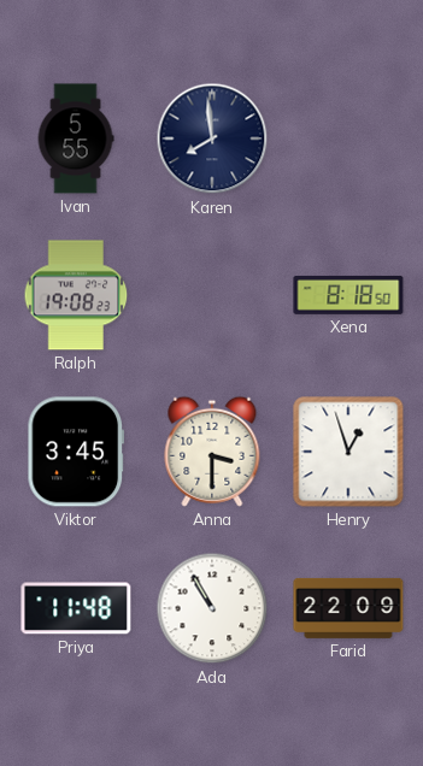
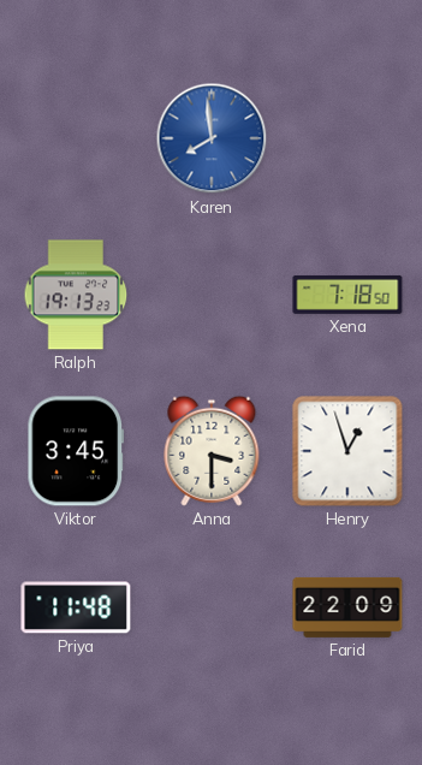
Ivan: 5:55 -> none
Karen dial: navy -> blue
Ralph: 19:08 -> 19:13
Xena: 8:18 -> 7:18
Ada: 10:55 -> none
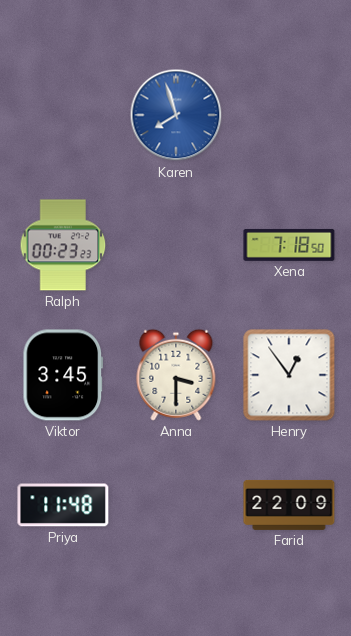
Karen: 7:59 -> 7:57
Ralph: 19:13 -> 00:23
Henry: 12:57 -> 12:54
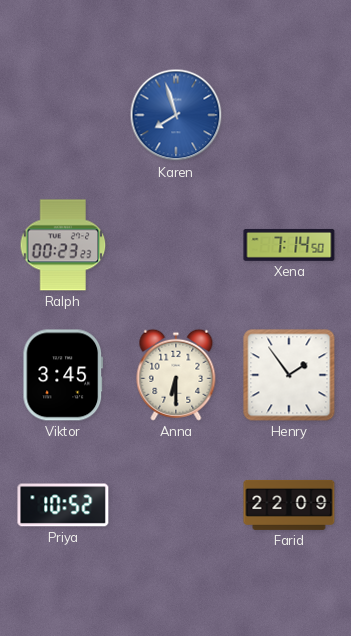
Xena: 7:18 -> 7:14
Anna: 3:30 -> 6:30
Henry: 12:54 -> 1:54
Priya: 11:48 -> 10:52
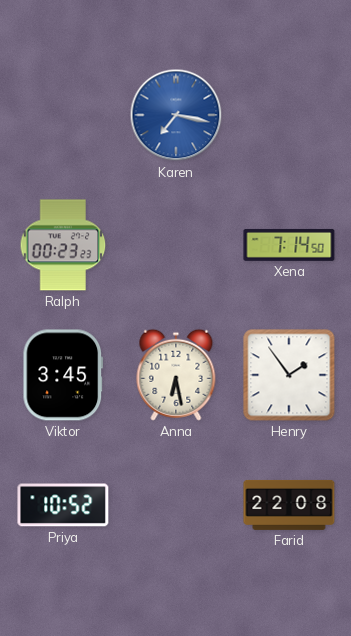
Karen: 7:57 -> 7:17
Anna: 6:30 -> 6:28
Farid: 22:09 -> 22:08
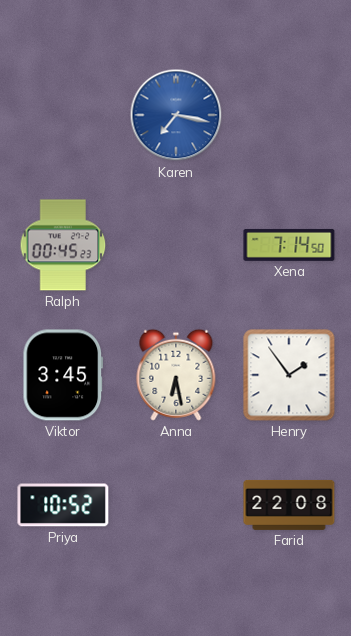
Ralph: 00:23 -> 00:45
